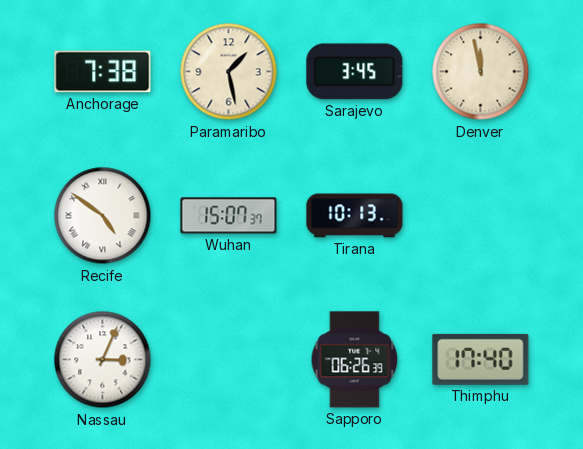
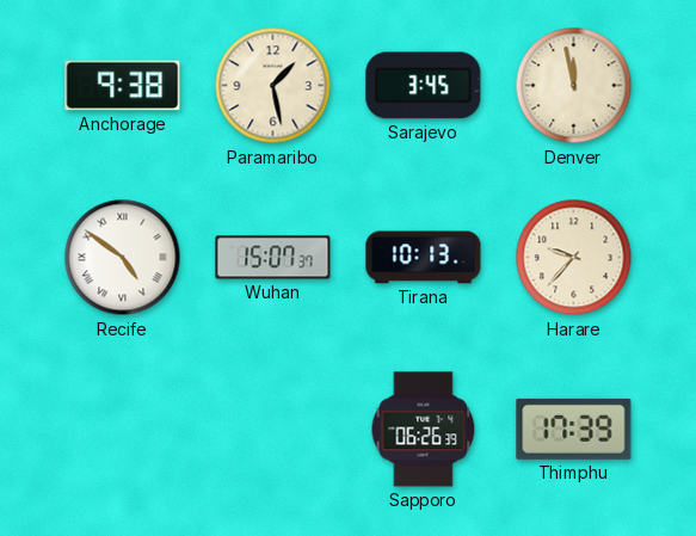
Anchorage: 7:38 -> 9:38
Harare: none -> 9:37
Nassau: 3:04 -> none
Thimphu: 17:40 -> 17:39
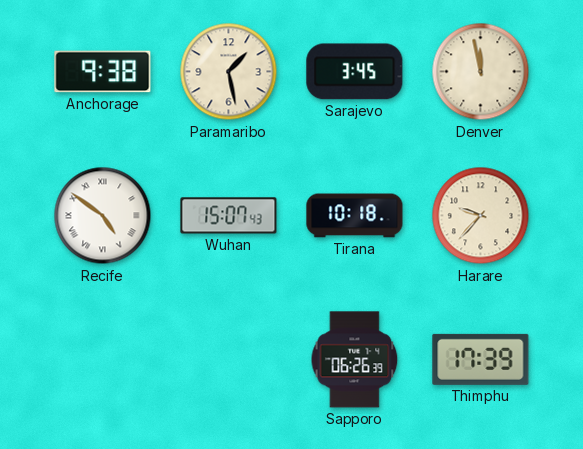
Wuhan: 15:07:37 -> 15:07:43
Tirana: 10:13 -> 10:18
